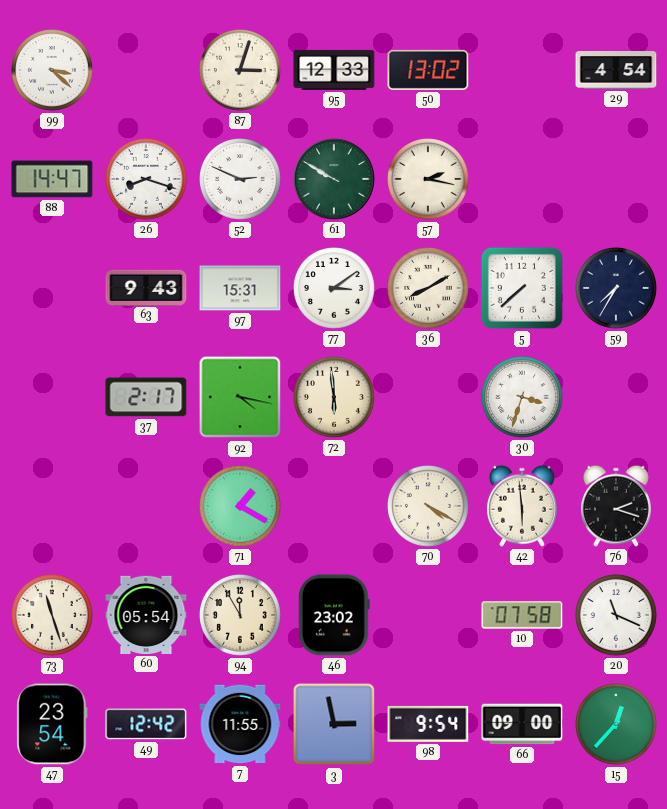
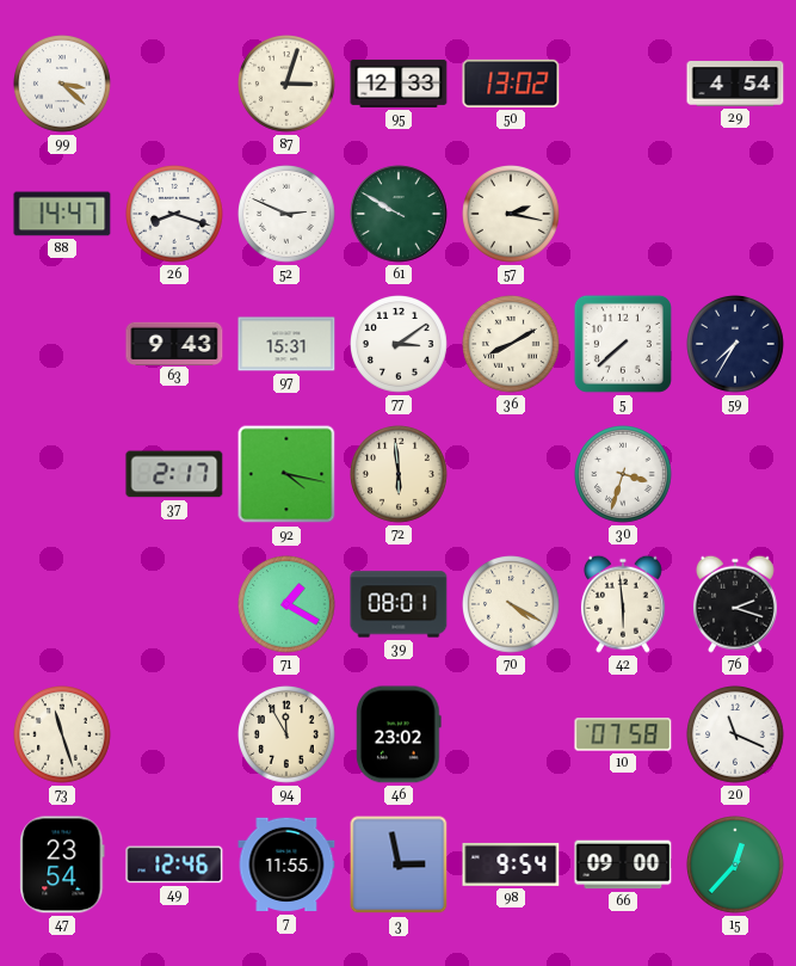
39: none -> 08:01
60: 05:54 -> none
49: 12:42 -> 12:46
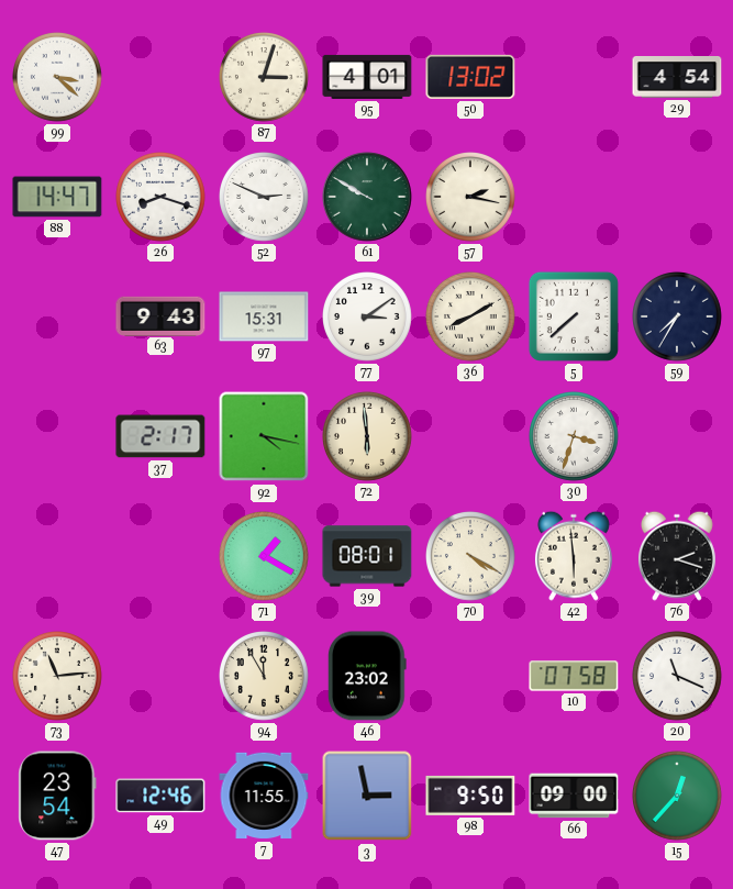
95: 12:33 -> 4:01
73: 11:27 -> 11:14
98: 9:54 -> 9:50
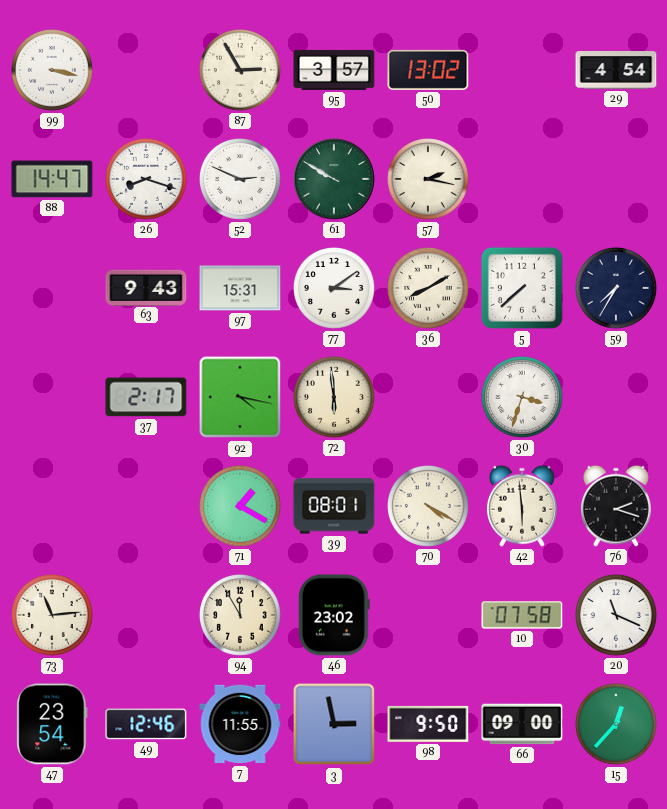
99: 3:22 -> 3:17
87: 3:03 -> 2:55
95: 4:01 -> 3:57
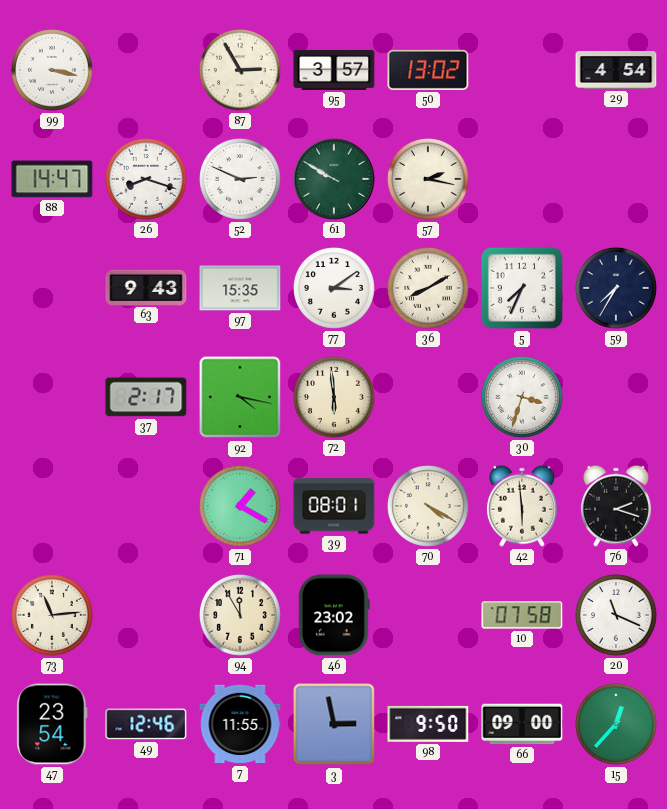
97: 15:31 -> 15:35
5: 7:38 -> 7:34
